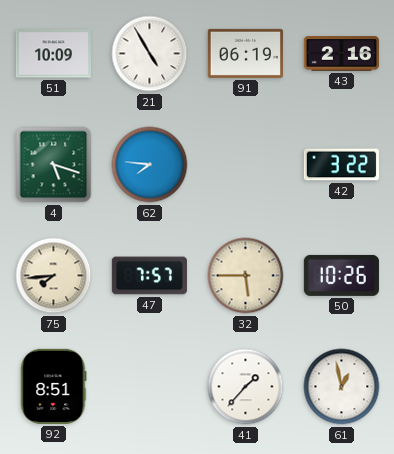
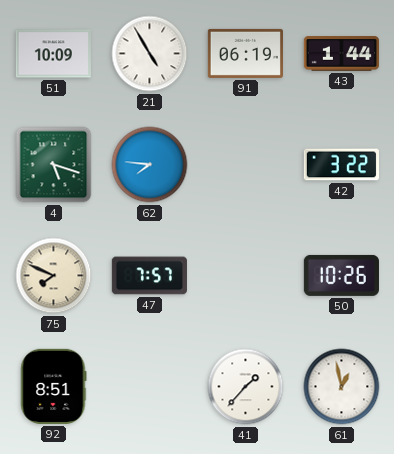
43: 2:16 -> 1:44
75: 7:44 -> 7:49
32: 5:45 -> none
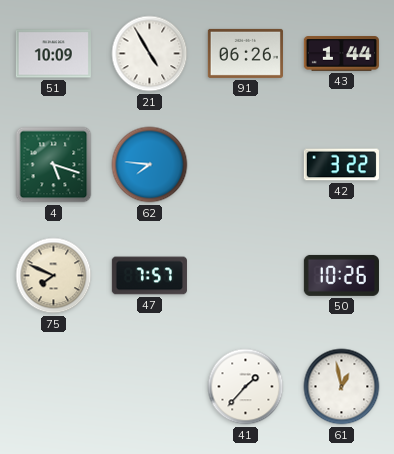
91: 06:19 -> 06:26
92: 8:51 -> none
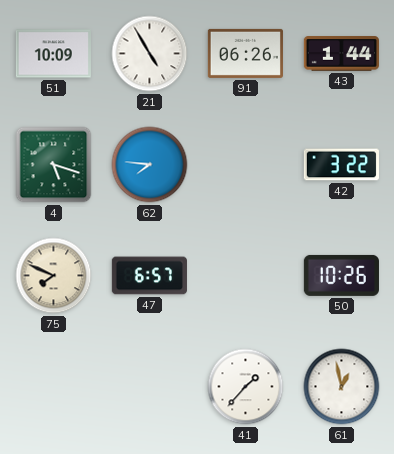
47: 7:57 -> 6:57
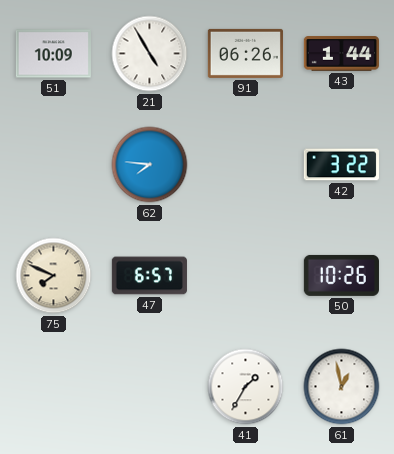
4: 5:18 -> none
41: 1:37 -> 1:35
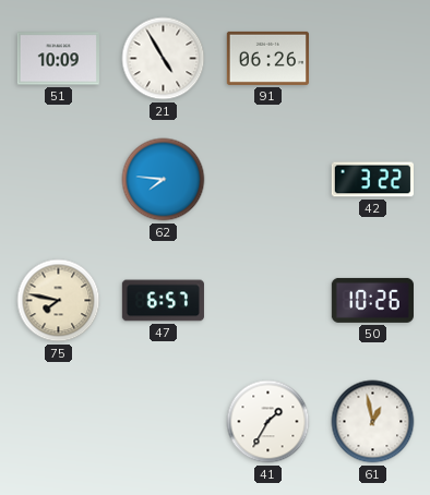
43: 1:44 -> none
75: 7:49 -> 7:47
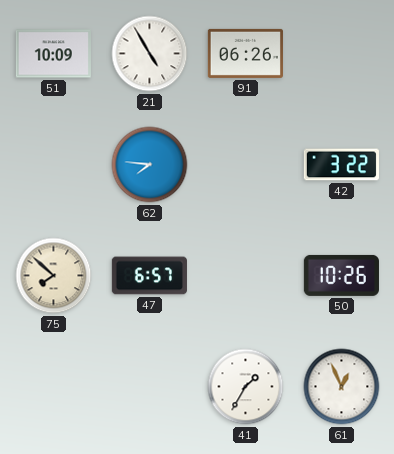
75: 7:47 -> 7:52
61: 12:58 -> 12:56
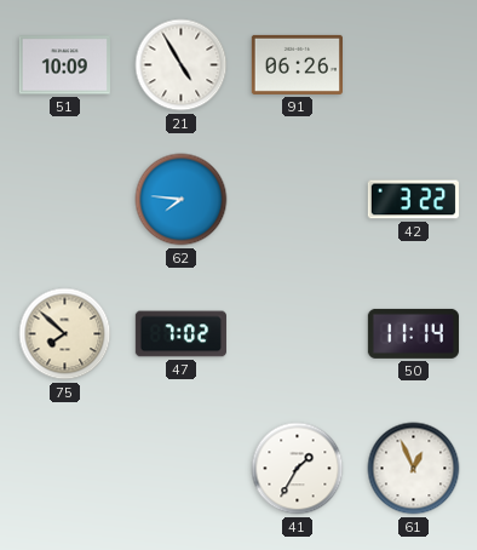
47: 6:57 -> 7:02
50: 10:26 -> 11:14
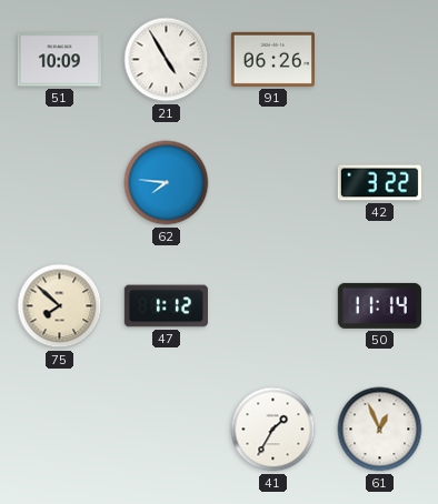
47: 7:02 -> 1:12
